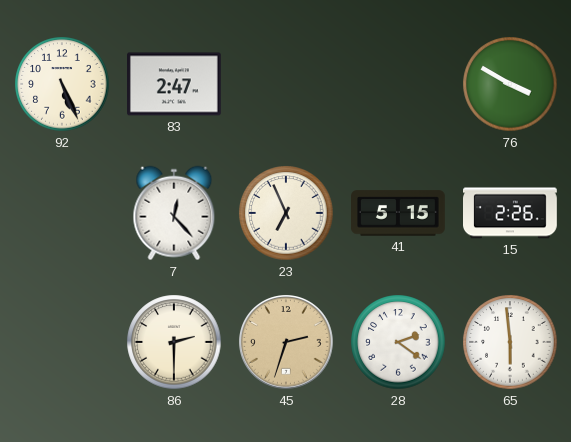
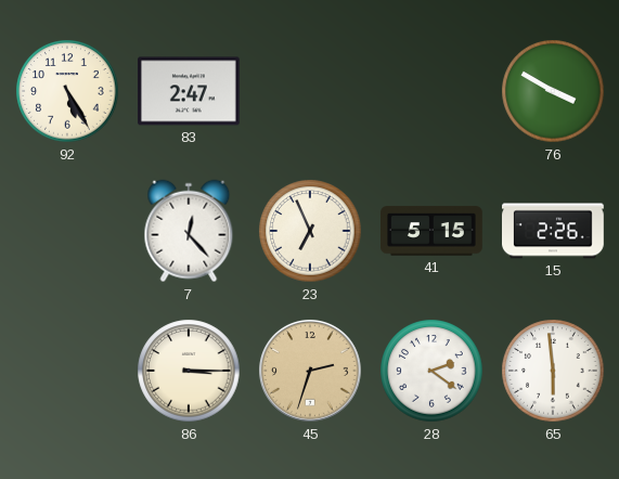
92: 5:26 -> 5:25
86: 2:30 -> 3:15
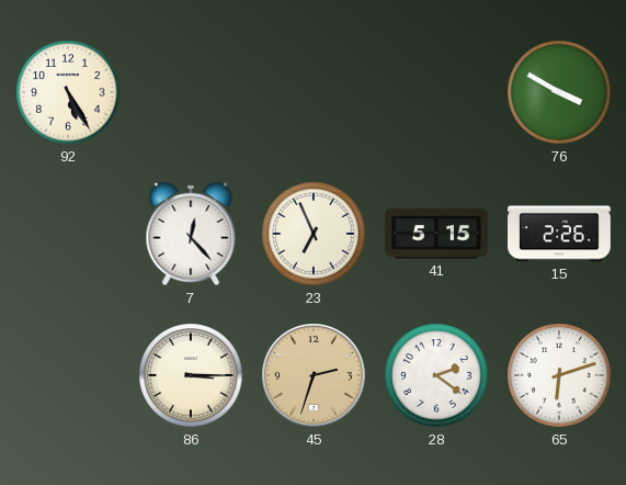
83: 2:47 -> none
65: 5:59 -> 6:12
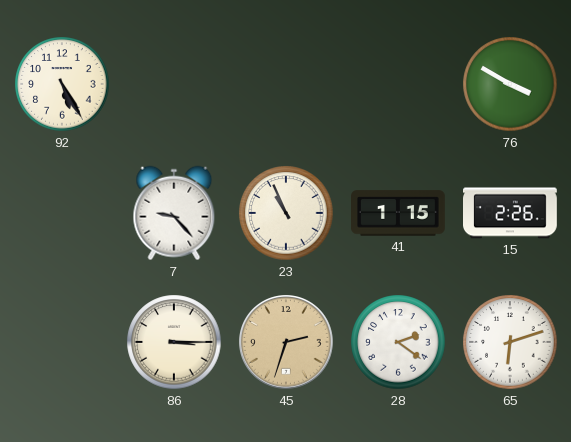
7: 12:23 -> 9:23
23: 6:56 -> 10:56
41: 5:15 -> 1:15
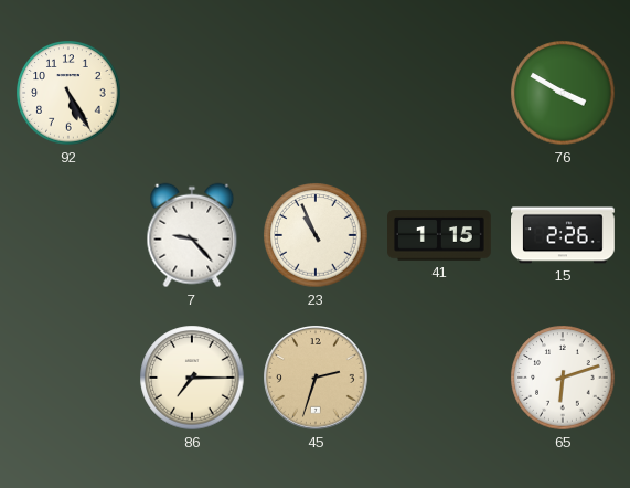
86: 3:15 -> 7:15
28: 2:21 -> none
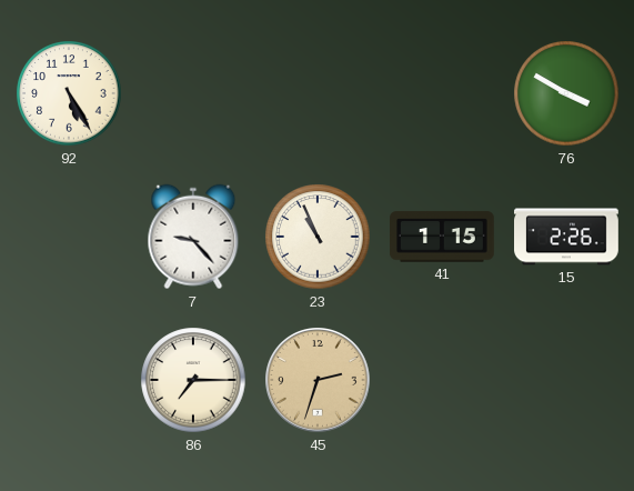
65: 6:12 -> none
